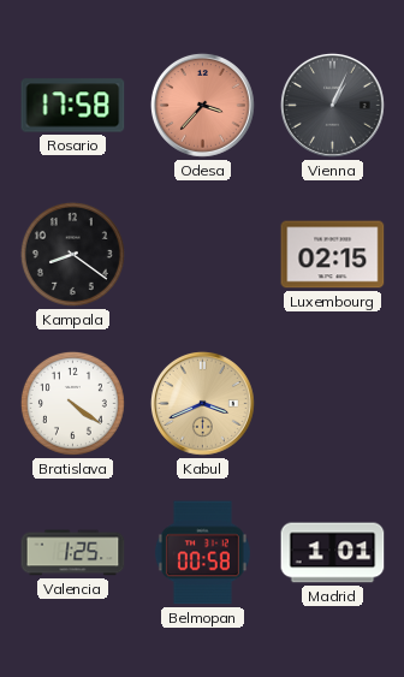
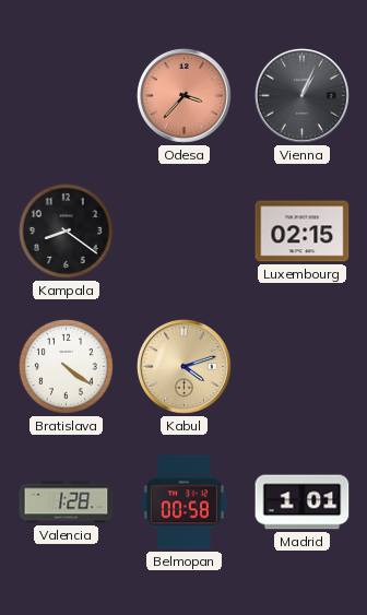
Rosario: 17:58 -> none
Kabul: 3:41 -> 4:12
Valencia: 1:25 -> 1:28
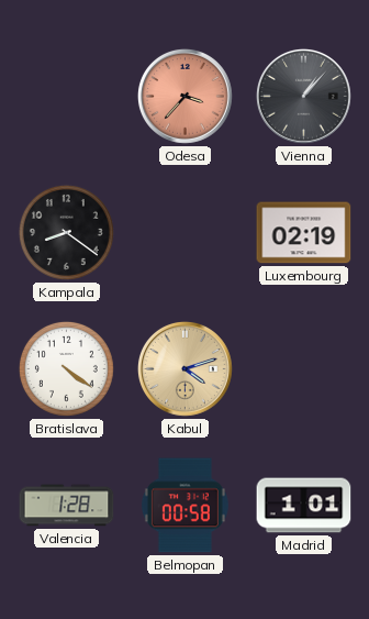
Vienna: 1:04 -> 1:07
Luxembourg: 02:15 -> 02:19
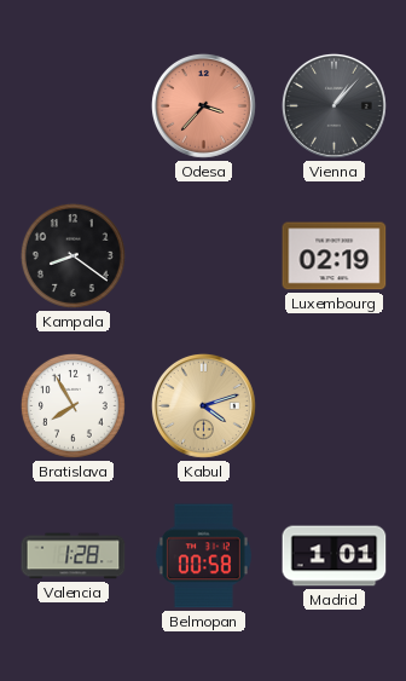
Bratislava: 4:21 -> 7:55
